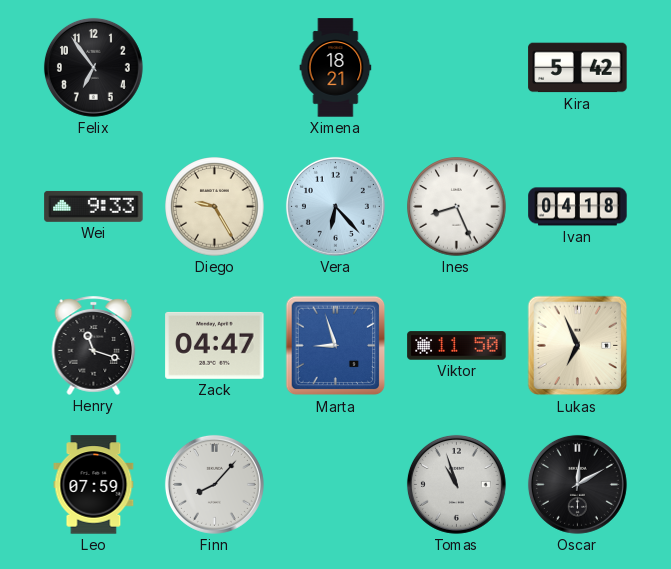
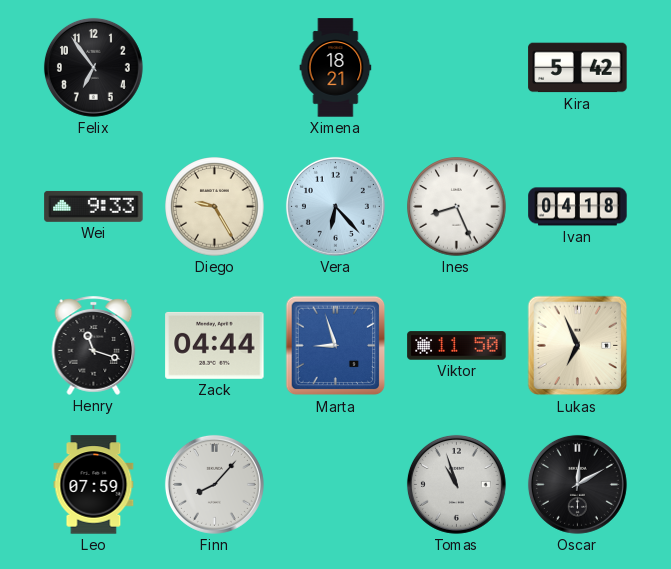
Zack: 04:47 -> 04:44
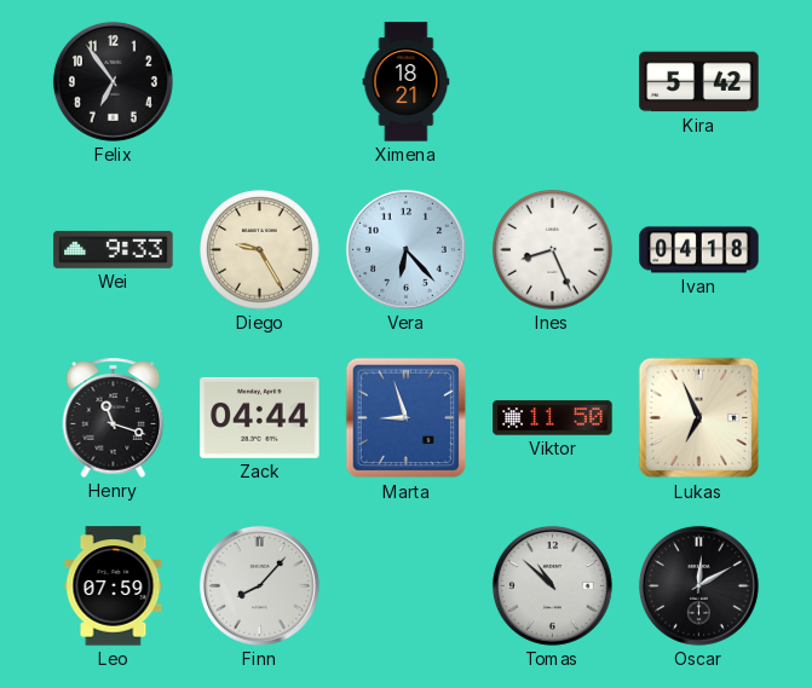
Tomas: 10:57 -> 10:52
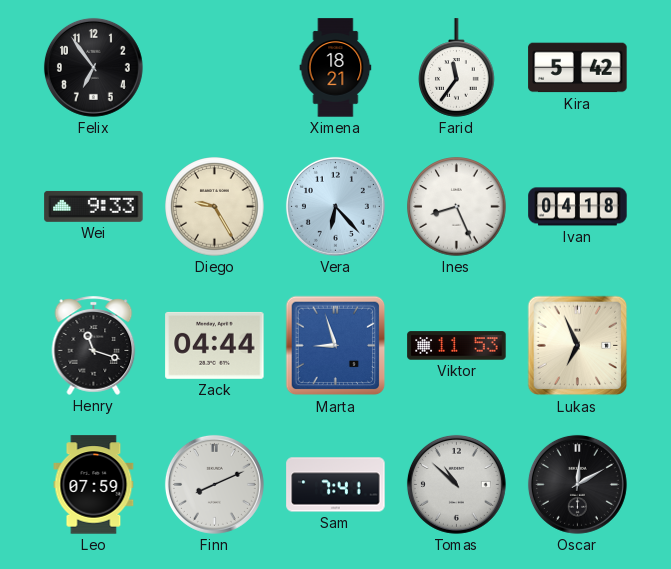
Farid: none -> 11:36
Viktor: 11:50 -> 11:53
Finn: 8:07 -> 8:11
Sam: none -> 7:41
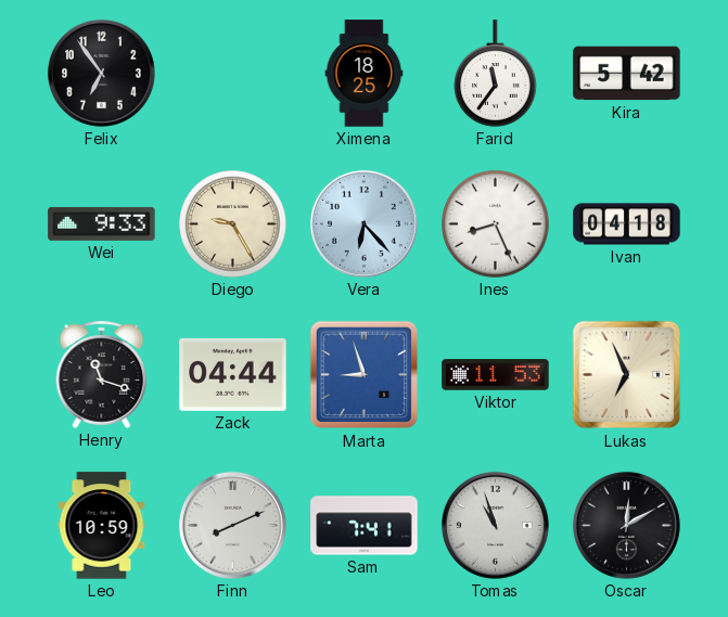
Ximena: 18:21 -> 18:25
Leo: 07:59 -> 10:59
Tomas: 10:52 -> 10:57
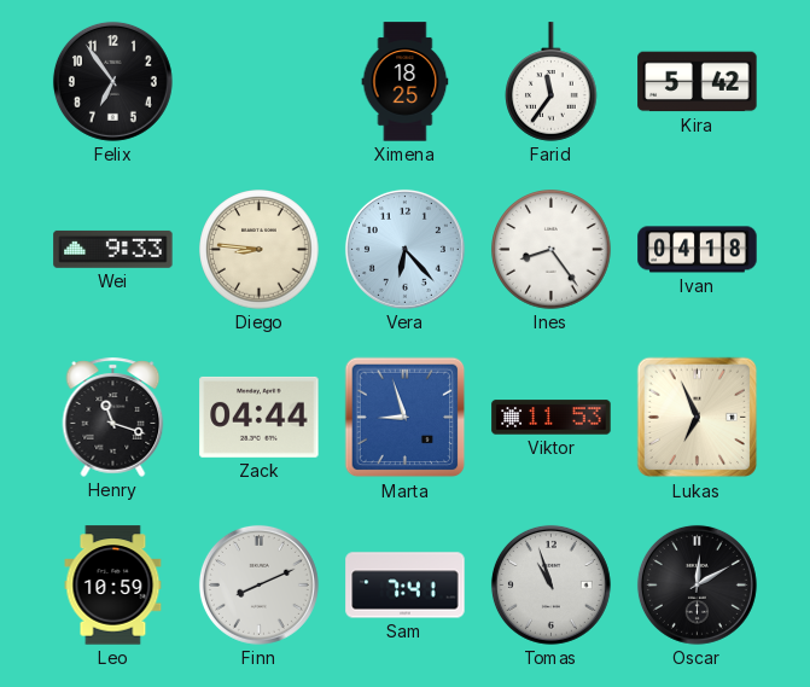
Diego: 9:25 -> 8:46
Ines: 8:26 -> 8:24
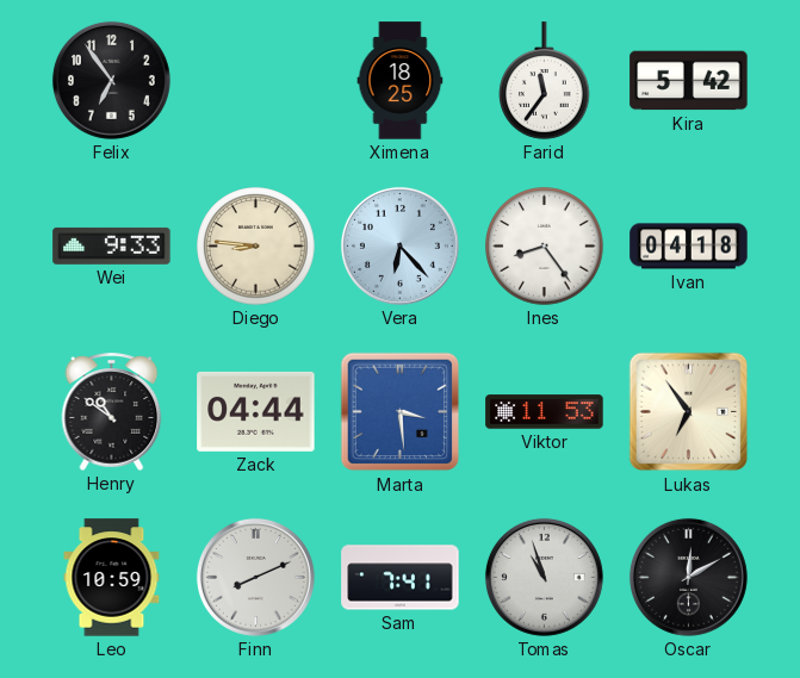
Henry: 11:18 -> 10:51
Marta: 8:57 -> 3:29
Lukas: 6:56 -> 6:54
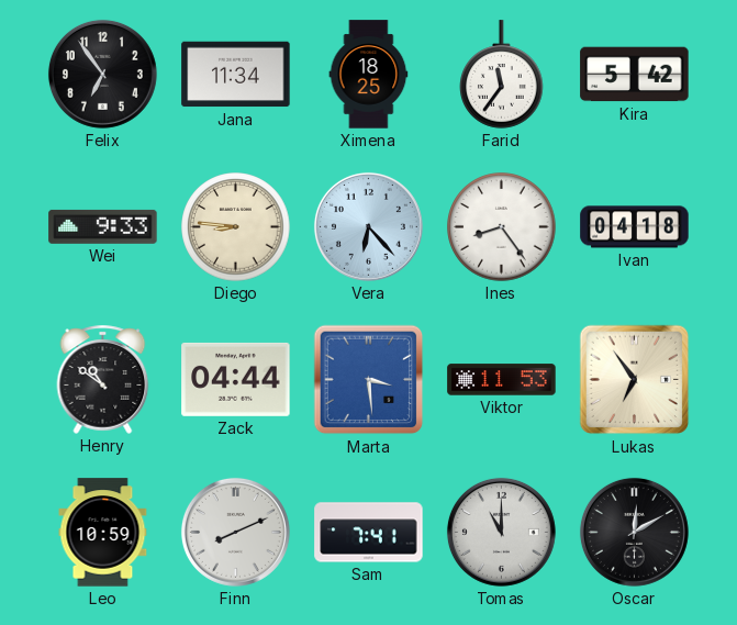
Jana: none -> 11:34
Tomas: 10:57 -> 11:00
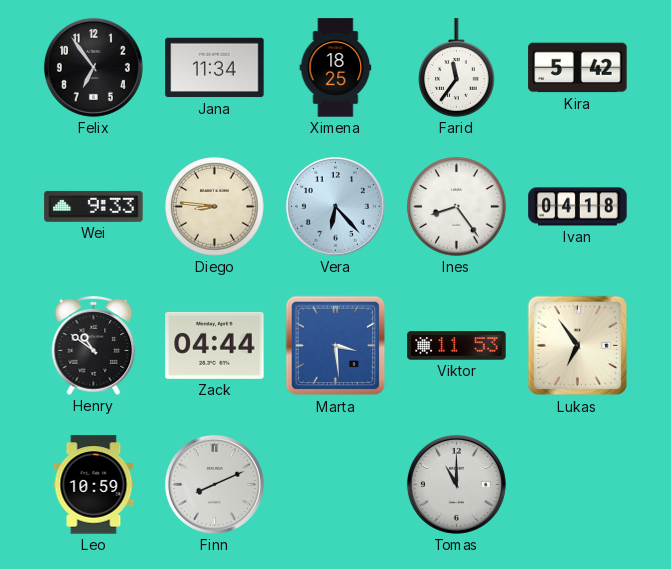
Sam: 7:41 -> none
Oscar: 12:10 -> none
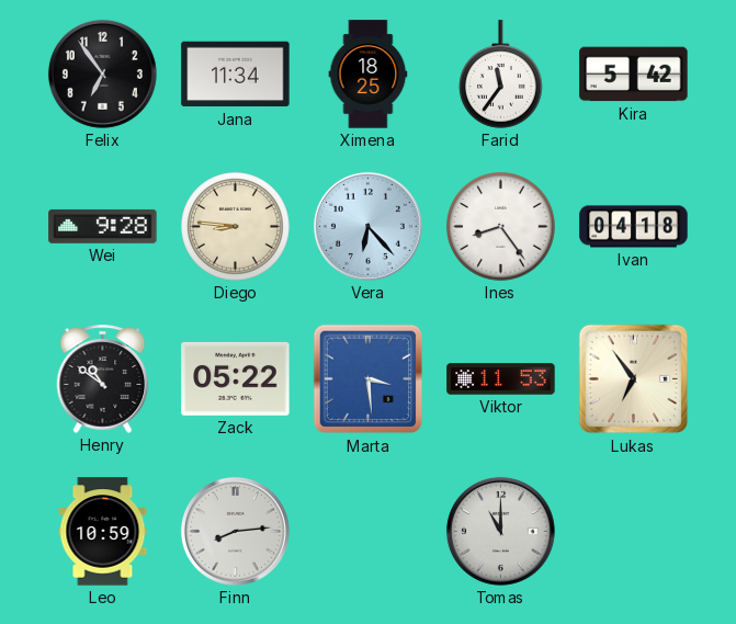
Wei: 9:33 -> 9:28
Zack: 04:44 -> 05:22
Finn: 8:11 -> 8:14
